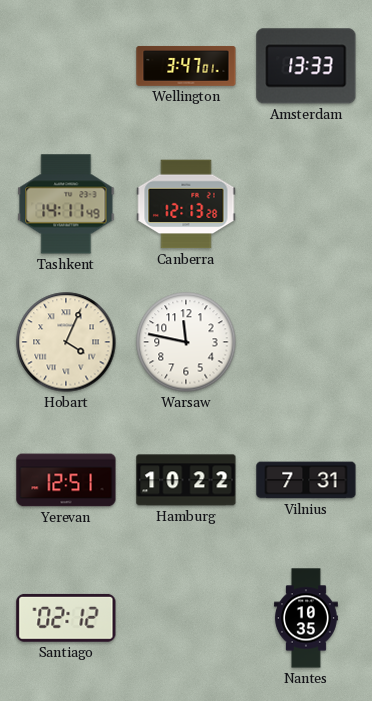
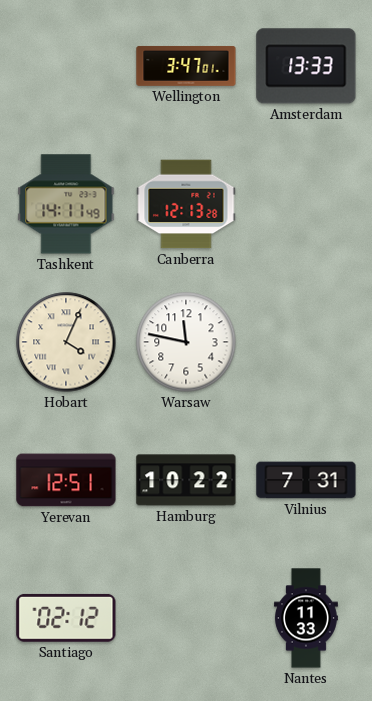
Nantes: 10:35 -> 11:33
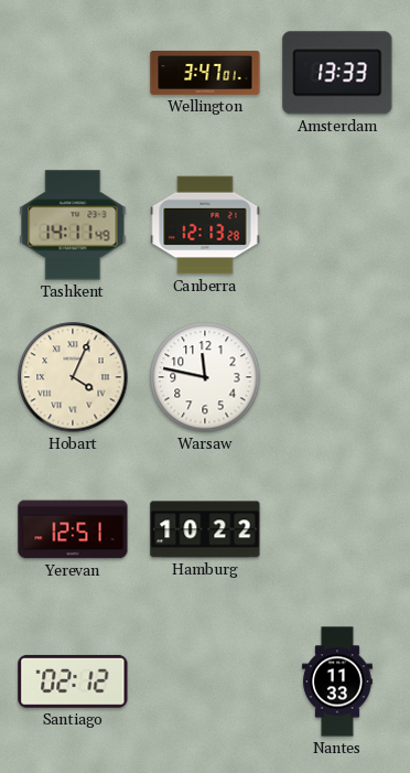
Vilnius: 7:31 -> none
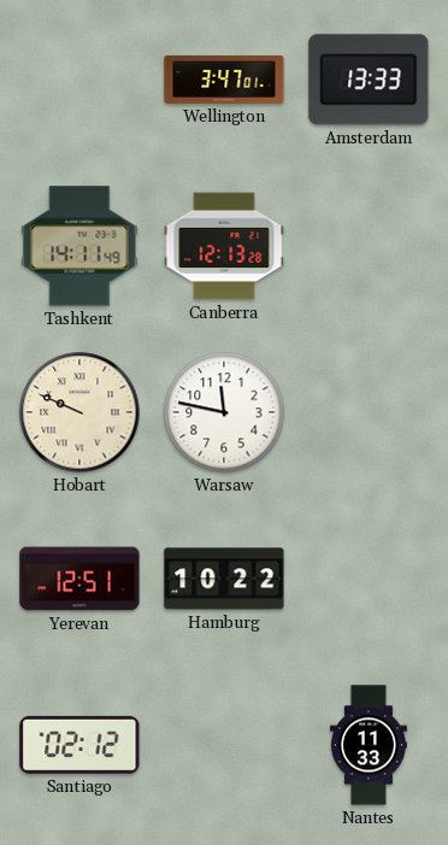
Hobart: 4:04 -> 9:49
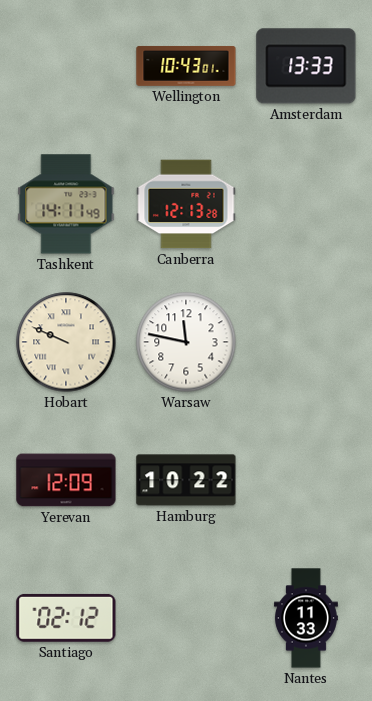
Wellington: 3:47 -> 10:43
Yerevan: 12:51 -> 12:09
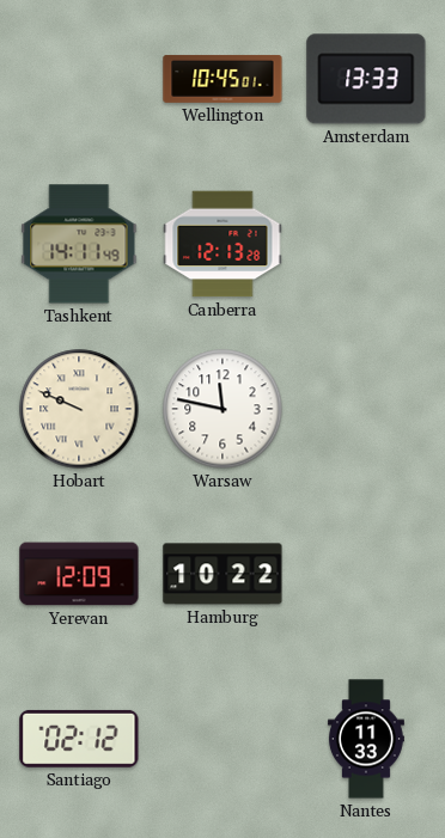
Wellington: 10:43 -> 10:45
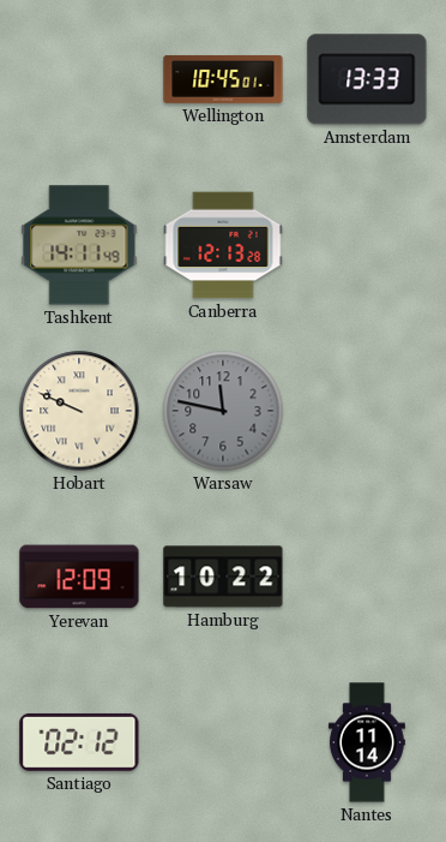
Warsaw dial: white -> grey
Nantes: 11:33 -> 11:14
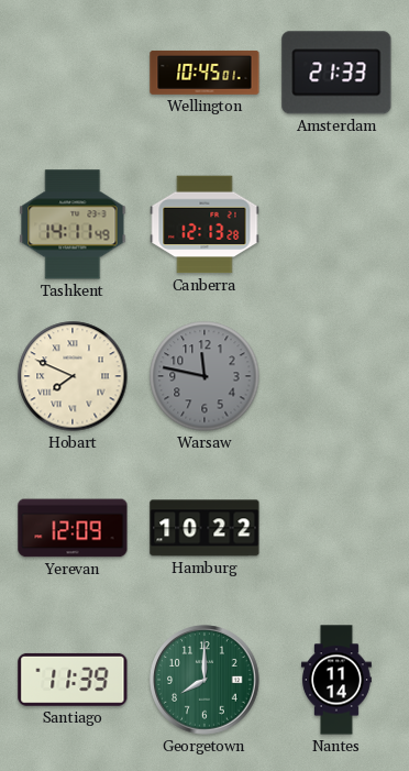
Amsterdam: 13:33 -> 21:33
Hobart: 9:49 -> 7:49
Santiago: 02:12 -> 11:39
Georgetown: none -> 8:00
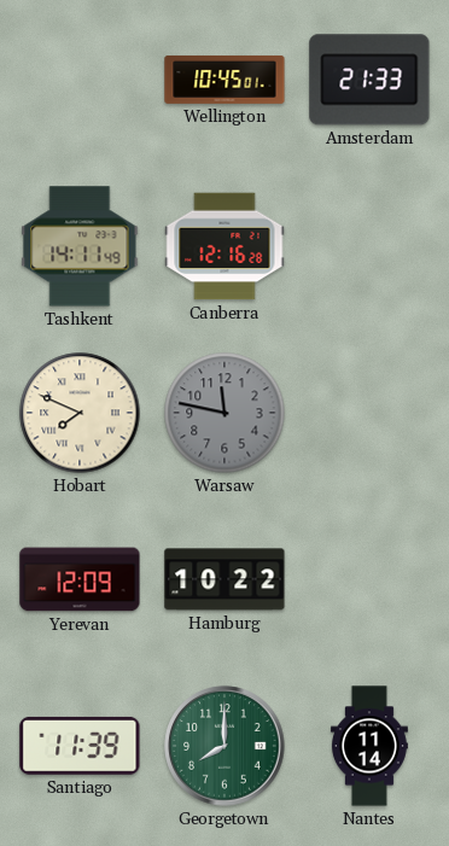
Canberra: 12:13 -> 12:16
